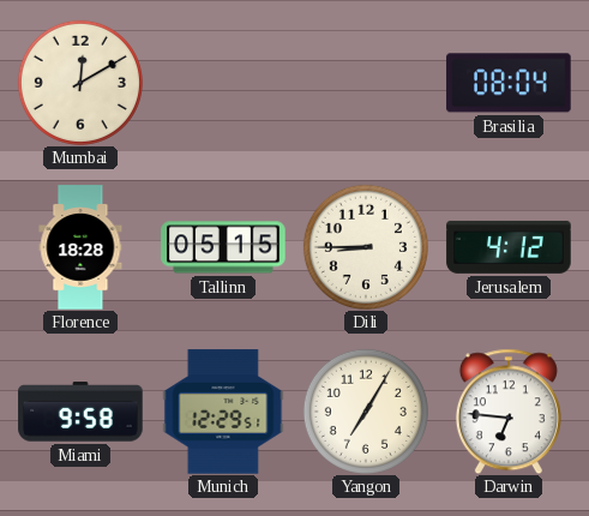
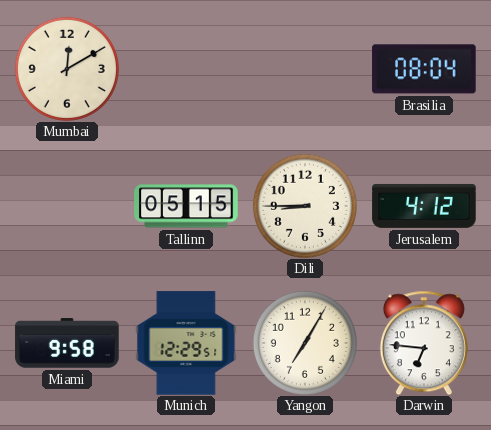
Florence: 18:28 -> none
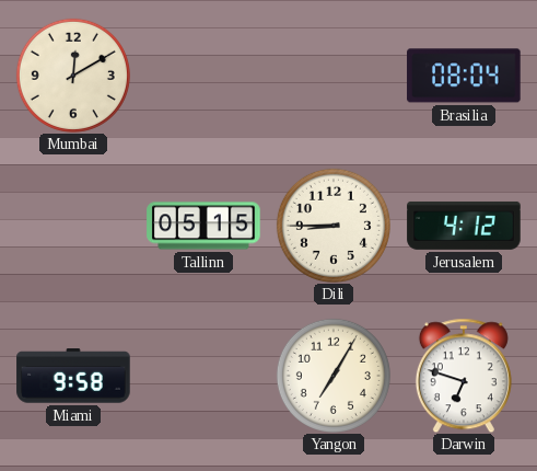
Munich: 12:29 -> none
Darwin: 6:46 -> 6:48
